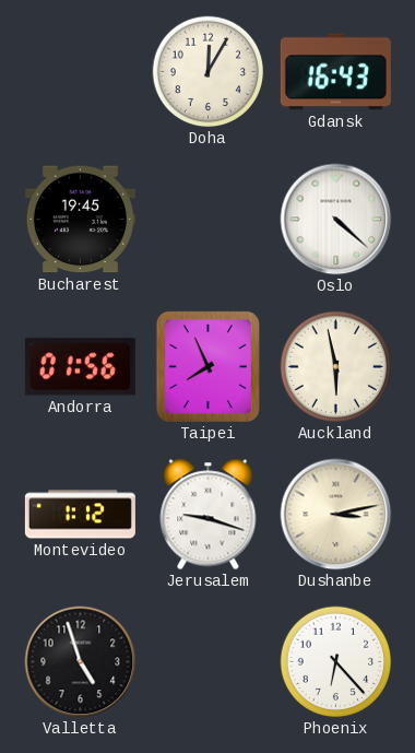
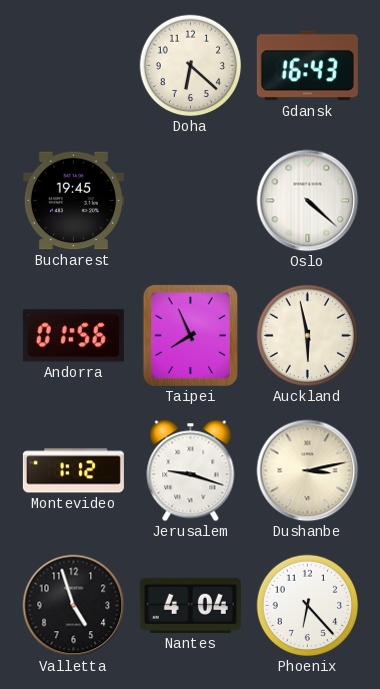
Doha: 12:05 -> 6:22
Nantes: none -> 4:04
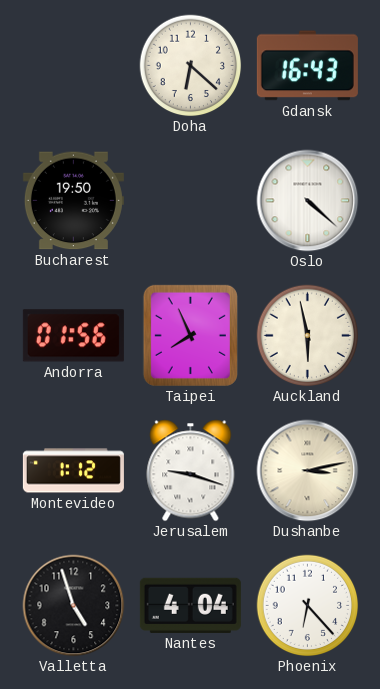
Bucharest: 19:45 -> 19:50
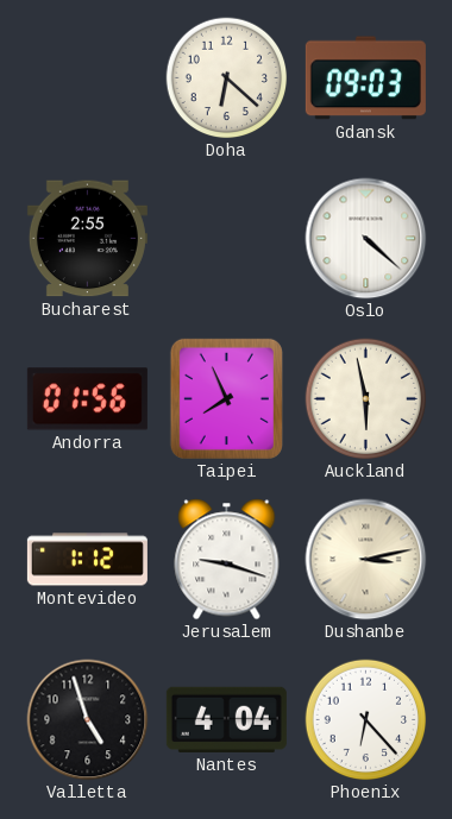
Gdansk: 16:43 -> 09:03
Bucharest: 19:50 -> 2:55
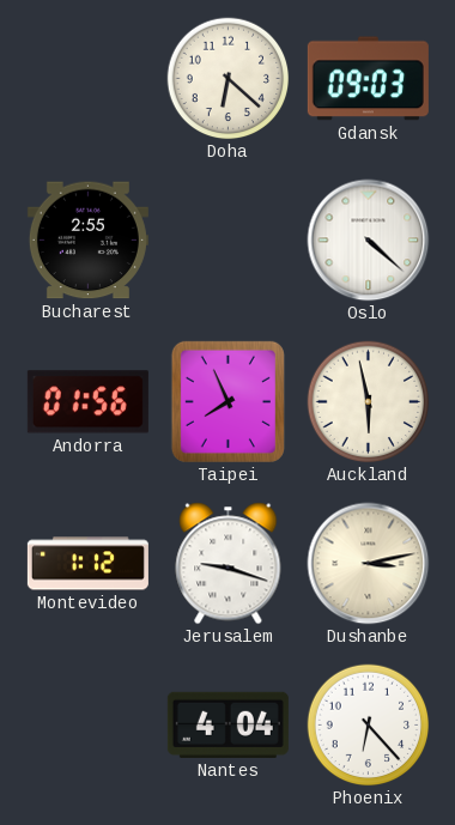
Valletta: 4:57 -> none
